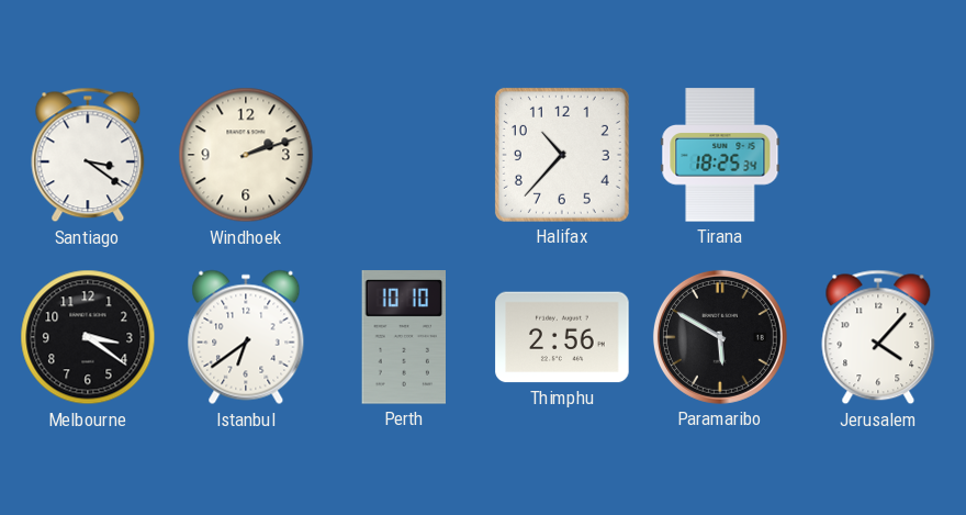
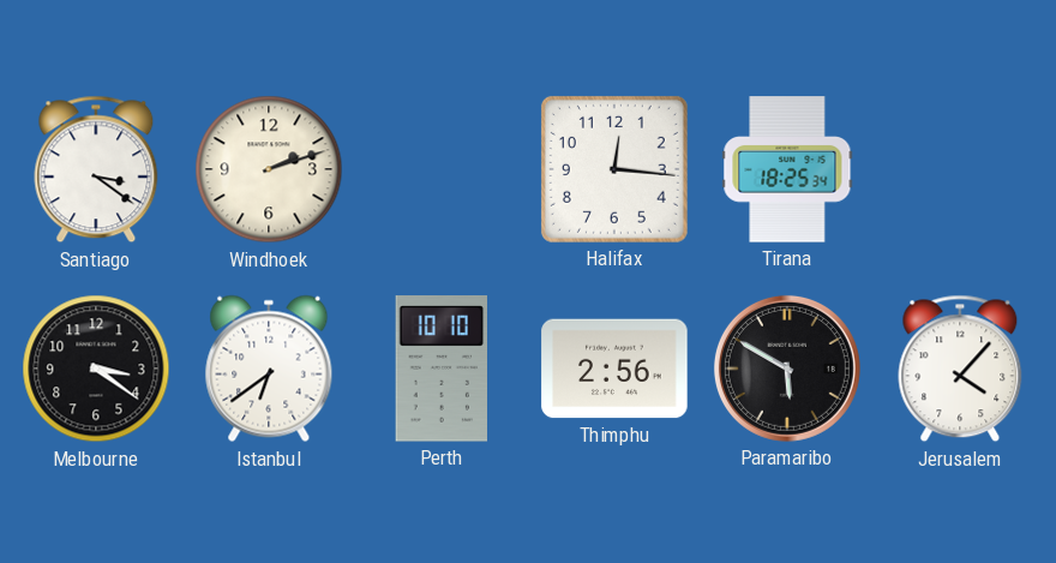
Halifax: 10:37 -> 12:16
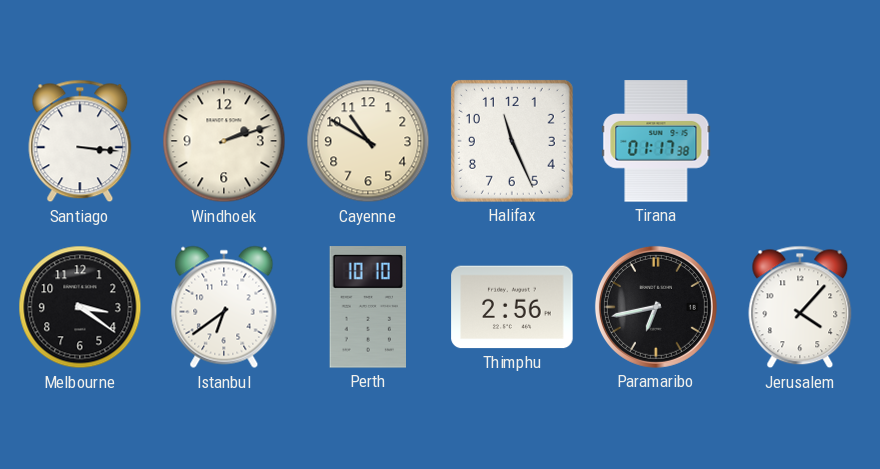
Santiago: 3:21 -> 3:16
Cayenne: none -> 10:50
Halifax: 12:16 -> 11:26
Tirana: 18:25 -> 01:17
Paramaribo: 5:50 -> 6:43
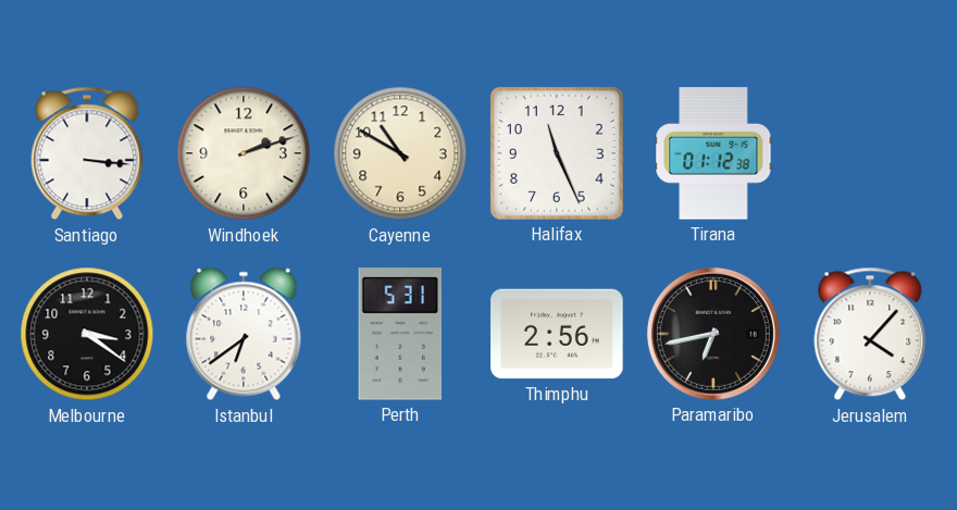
Tirana: 01:17 -> 01:12
Perth: 10:10 -> 5:31
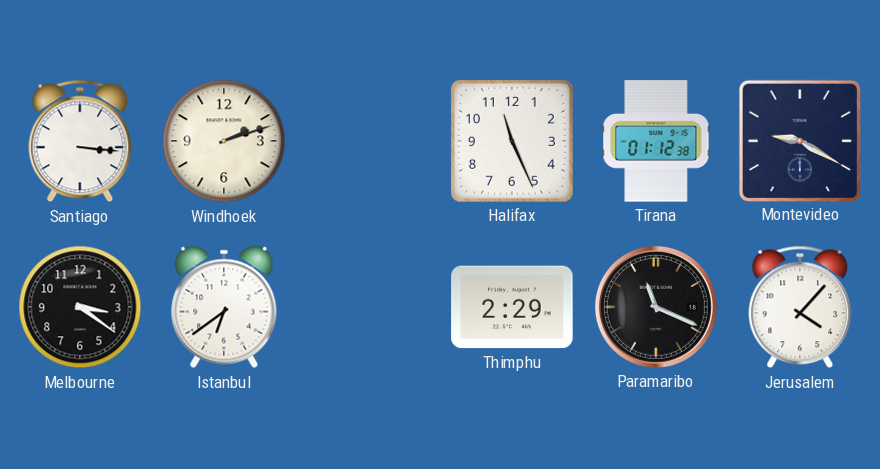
Cayenne: 10:50 -> none
Montevideo: none -> 9:20
Perth: 5:31 -> none
Thimphu: 2:56 -> 2:29
Paramaribo: 6:43 -> 11:19
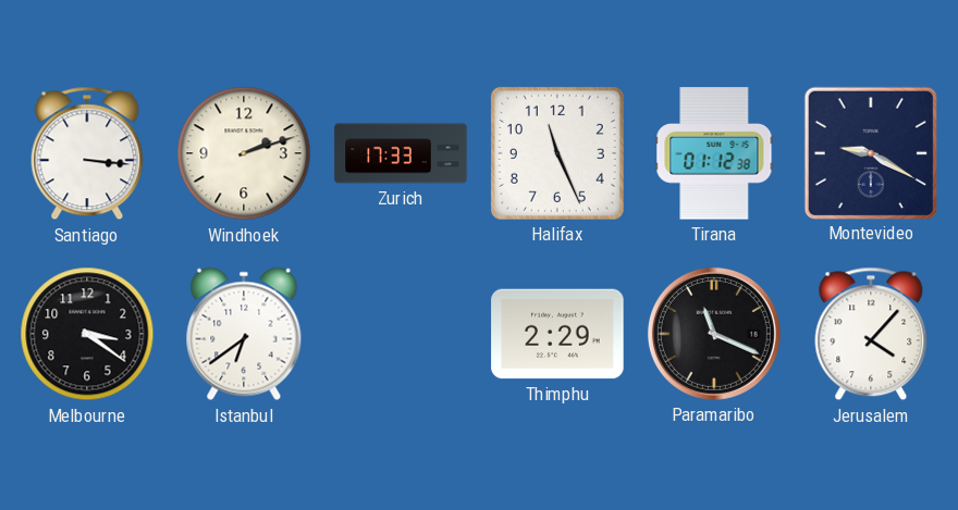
Zurich: none -> 17:33
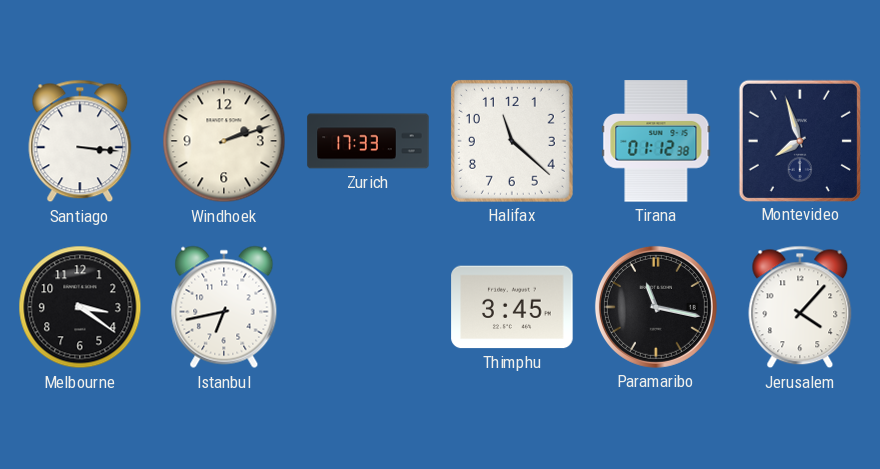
Halifax: 11:26 -> 11:22
Montevideo: 9:20 -> 7:57
Istanbul: 6:39 -> 6:43
Thimphu: 2:29 -> 3:45
Paramaribo: 11:19 -> 11:17
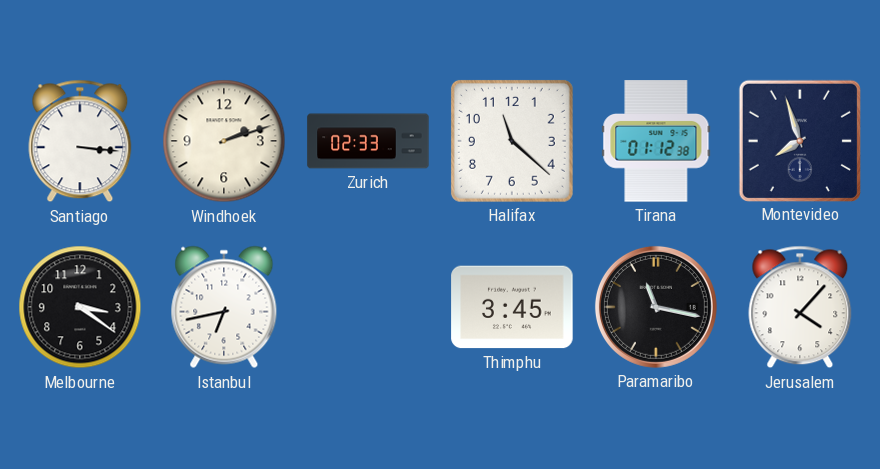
Zurich: 17:33 -> 02:33
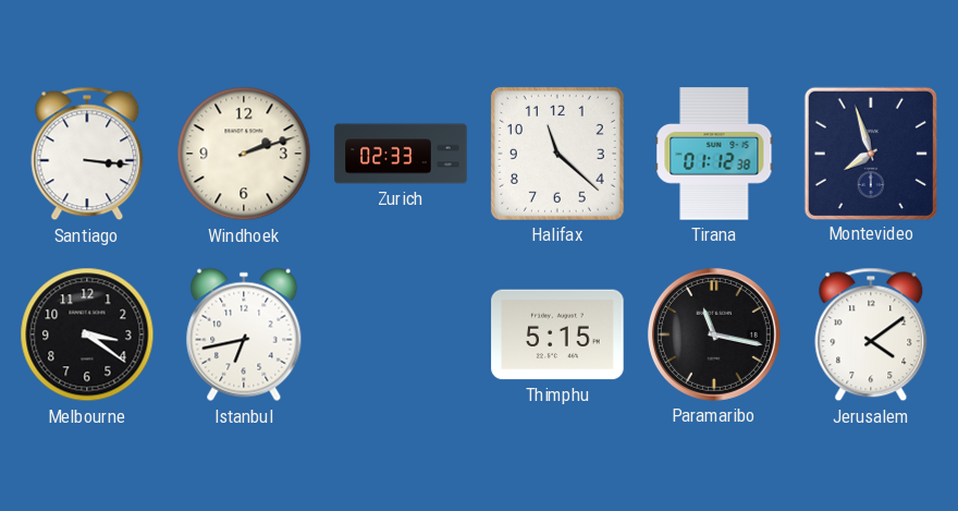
Thimphu: 3:45 -> 5:15
Jerusalem: 4:07 -> 4:09
